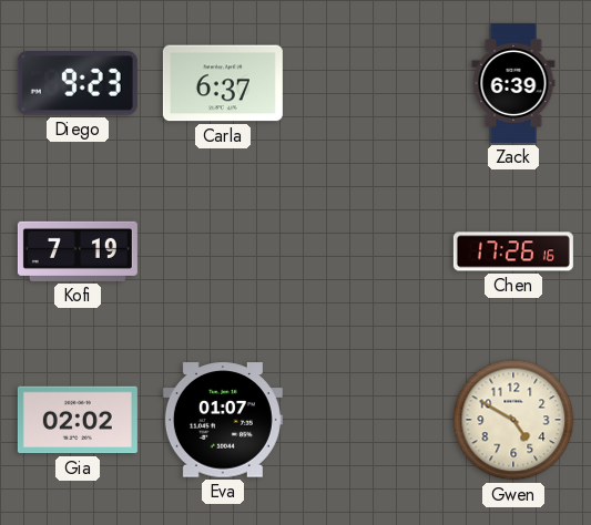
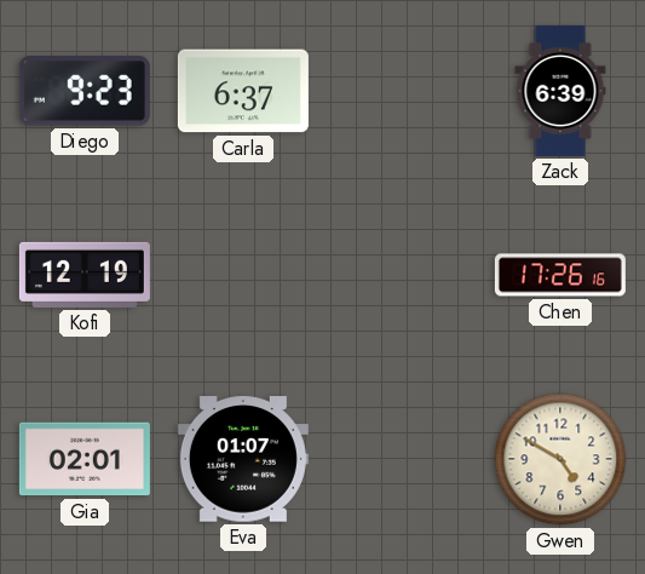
Kofi: 7:19 -> 12:19
Gia: 02:02 -> 02:01
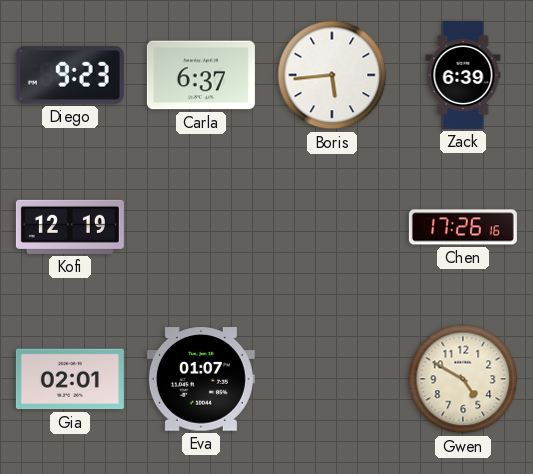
Boris: none -> 5:44
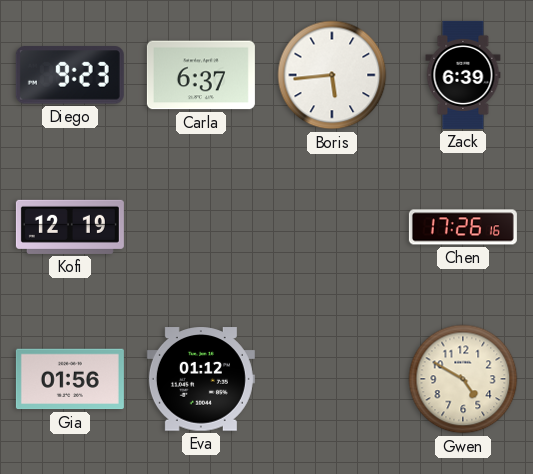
Gia: 02:01 -> 01:56
Eva: 01:07 -> 01:12
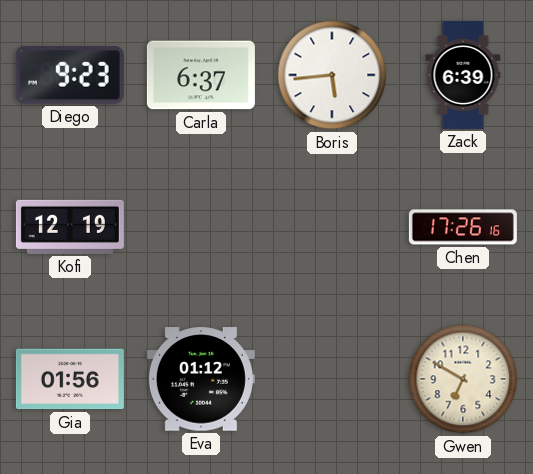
Gwen: 4:50 -> 6:50
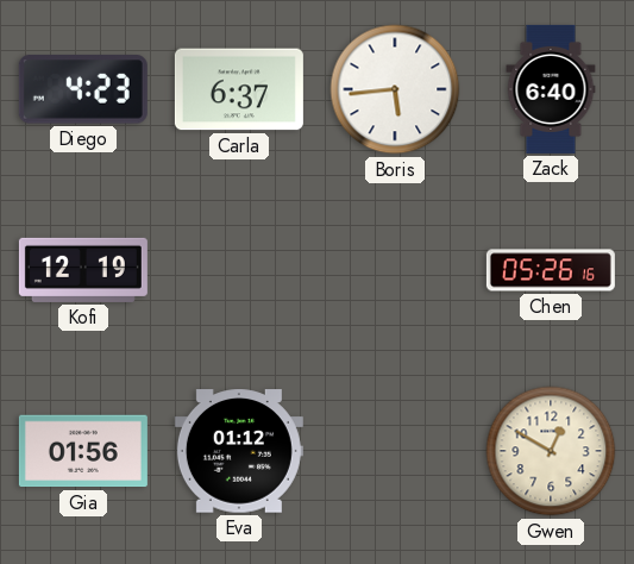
Diego: 9:23 -> 4:23
Zack: 6:39 -> 6:40
Chen: 17:26 -> 05:26
Gwen: 6:50 -> 12:50
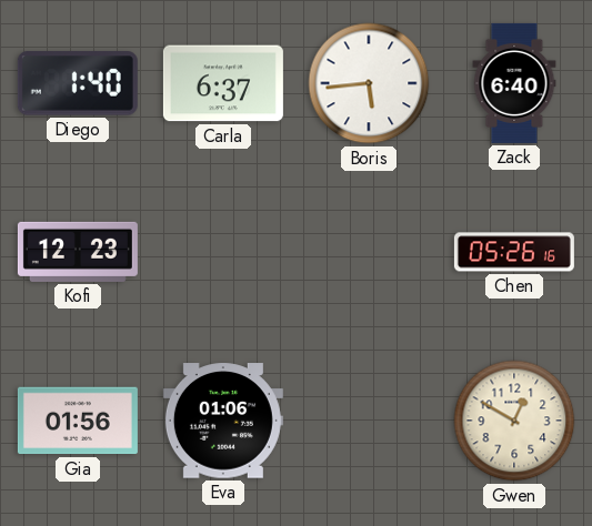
Diego: 4:23 -> 1:40
Kofi: 12:19 -> 12:23
Eva: 01:12 -> 01:06
